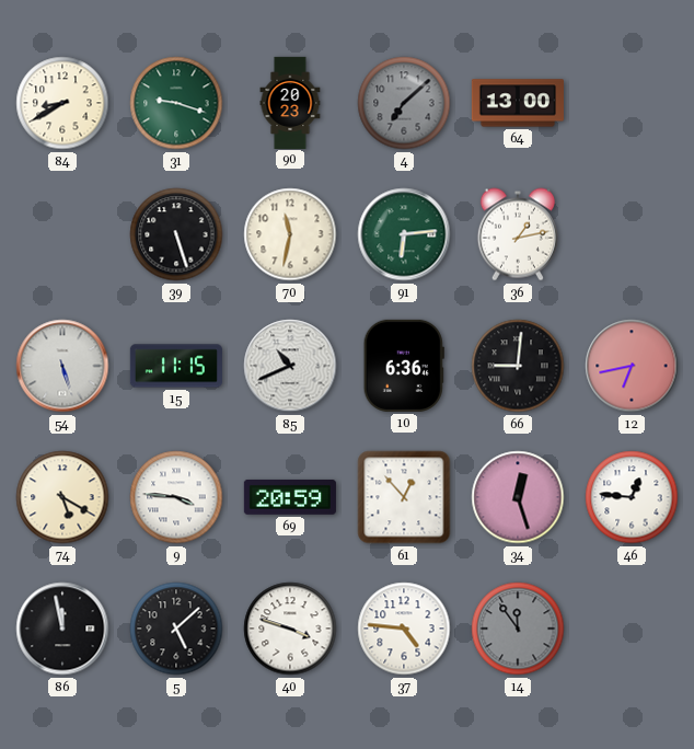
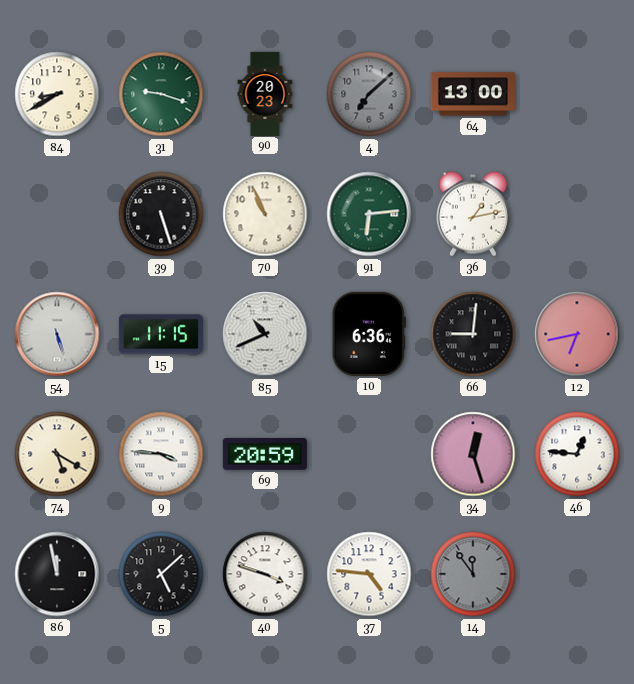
70: 11:32 -> 10:56
61: 12:53 -> none
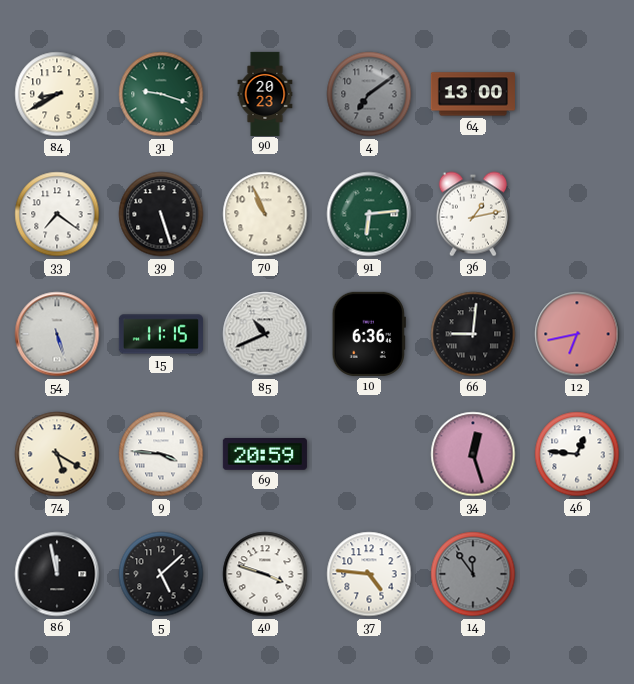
4: 7:08 -> 7:09
33: none -> 7:21
